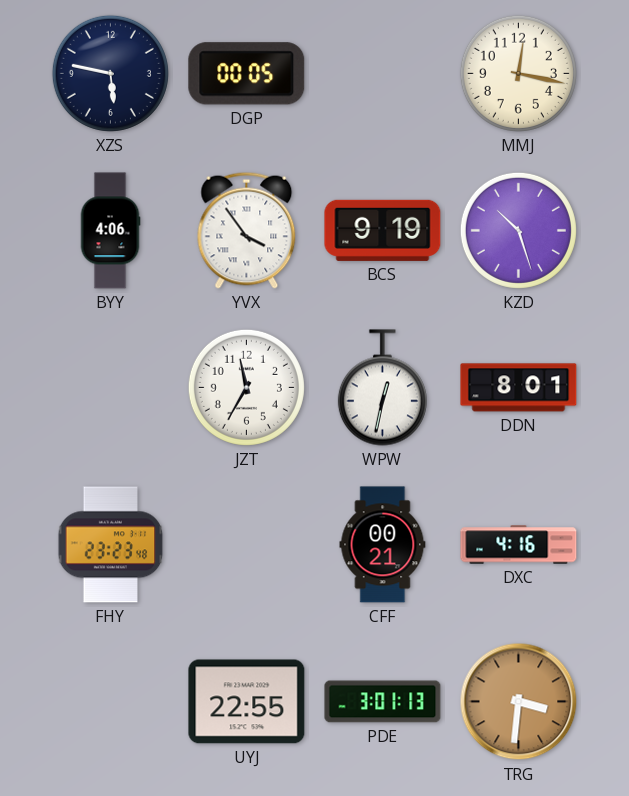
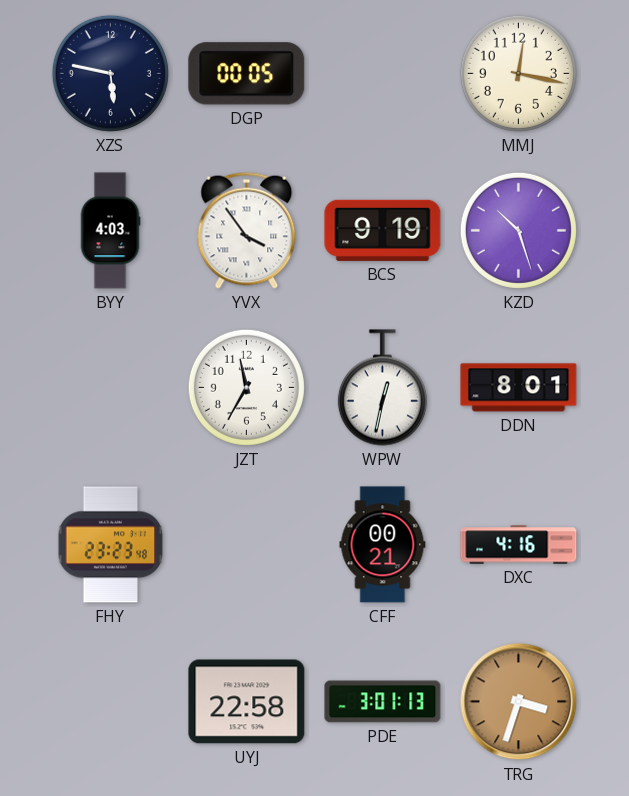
BYY: 4:06 -> 4:03
UYJ: 22:55 -> 22:58
TRG: 3:31 -> 3:33
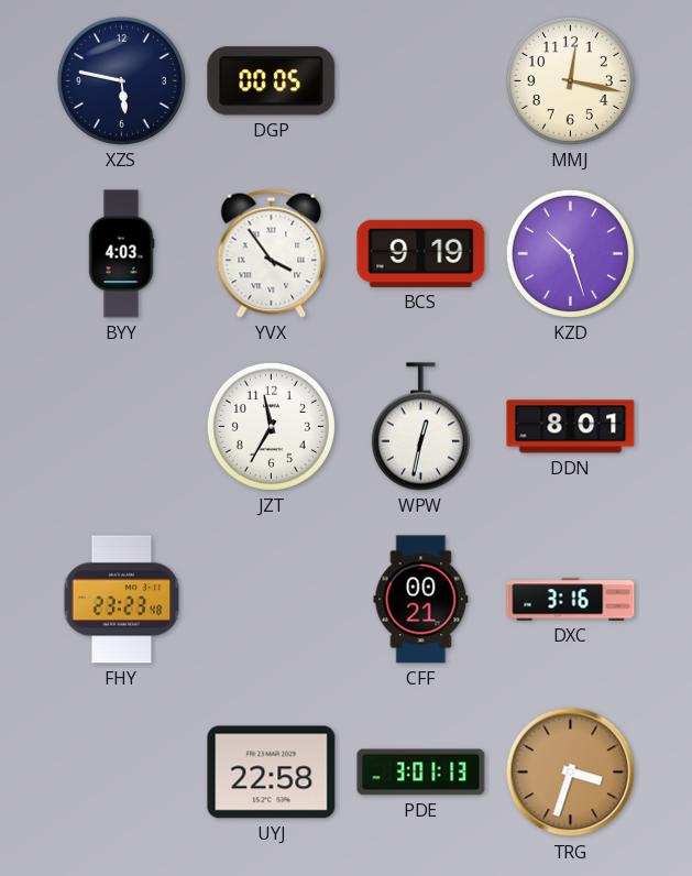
DXC: 4:16 -> 3:16
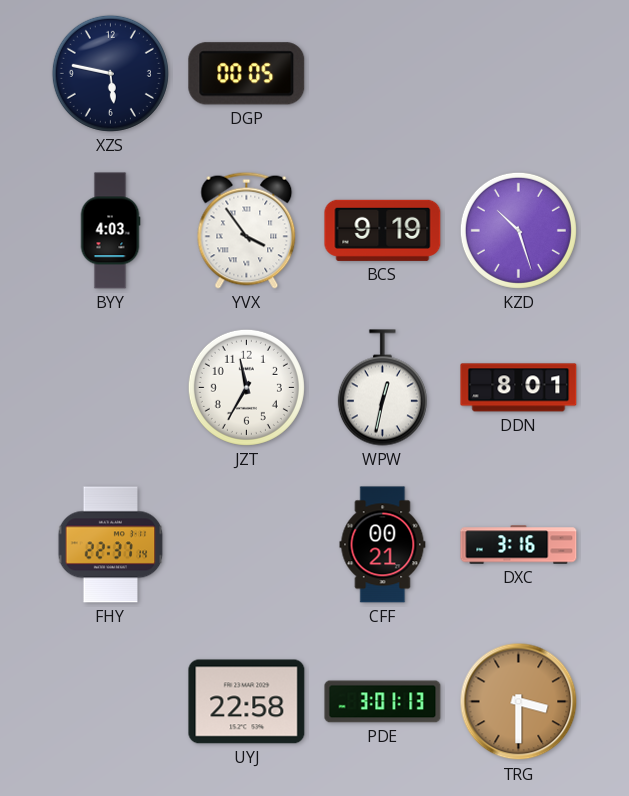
MMJ: 12:17 -> none
FHY: 23:23 -> 22:37
TRG: 3:33 -> 3:30
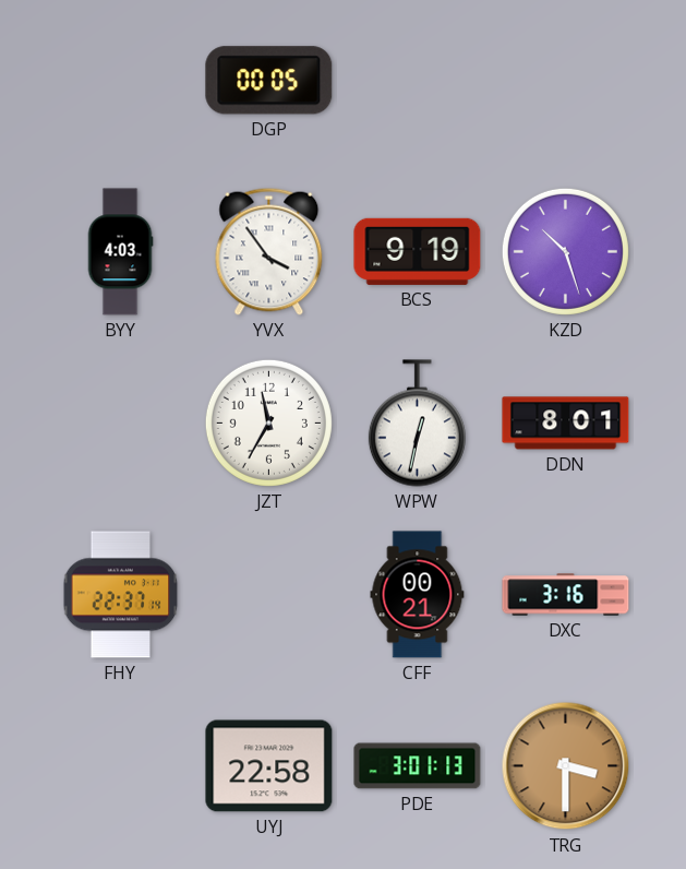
XZS: 5:47 -> none
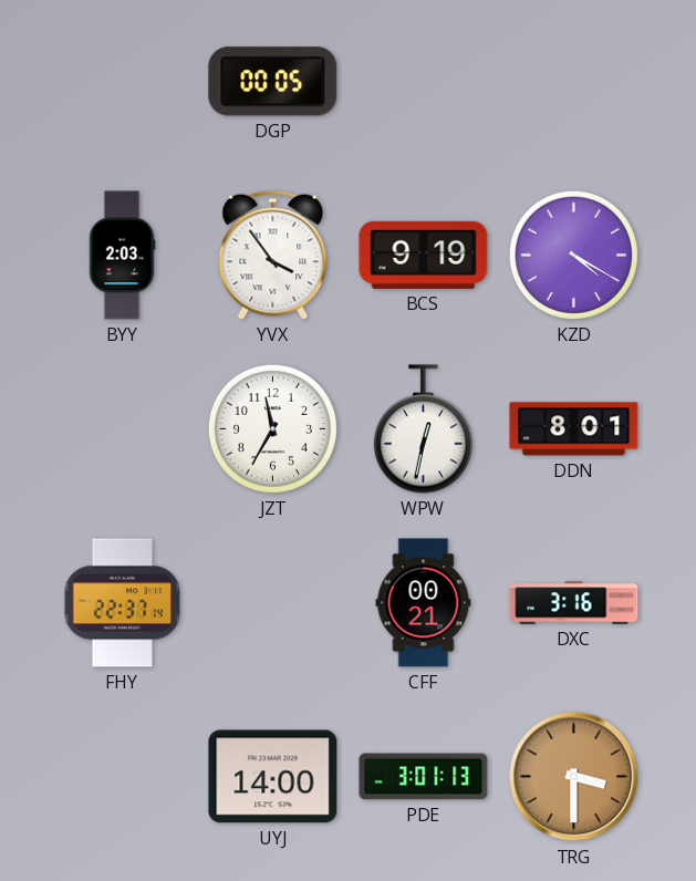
BYY: 4:03 -> 2:03
KZD: 10:27 -> 4:20
UYJ: 22:58 -> 14:00
